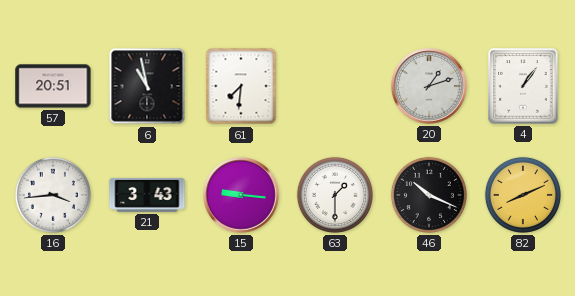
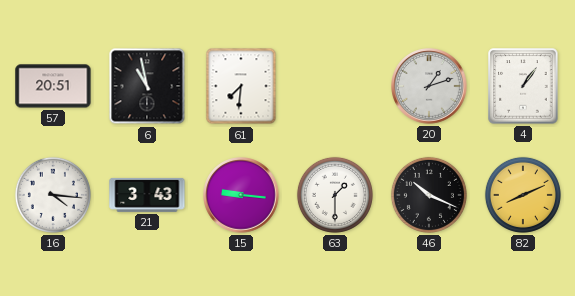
16: 3:44 -> 4:16
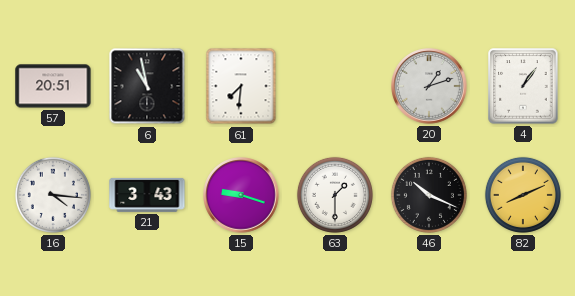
15: 9:16 -> 9:18
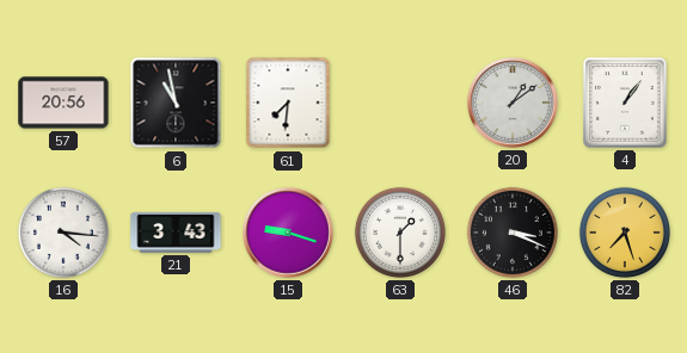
57: 20:51 -> 20:56
20: 1:12 -> 1:09
46: 10:19 -> 3:19
82: 8:11 -> 7:27
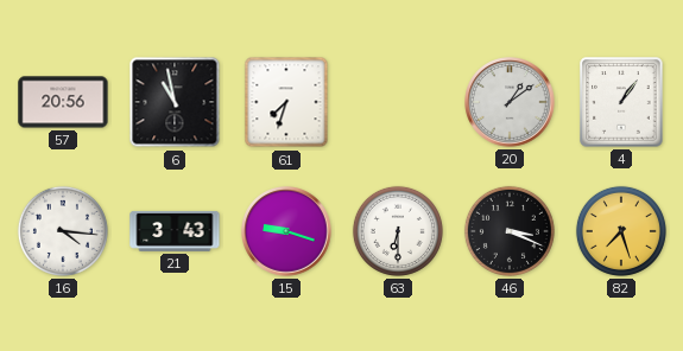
61: 7:31 -> 7:33
63: 1:30 -> 6:30
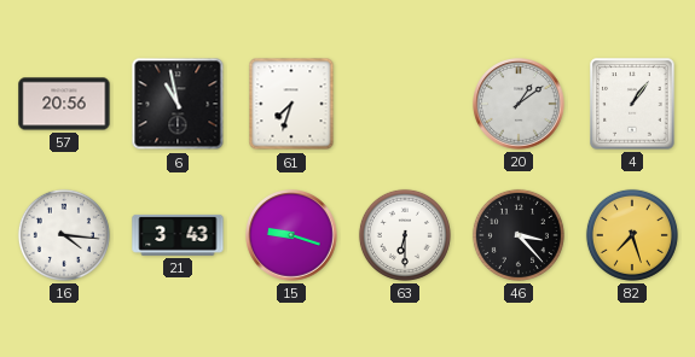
46: 3:19 -> 3:23
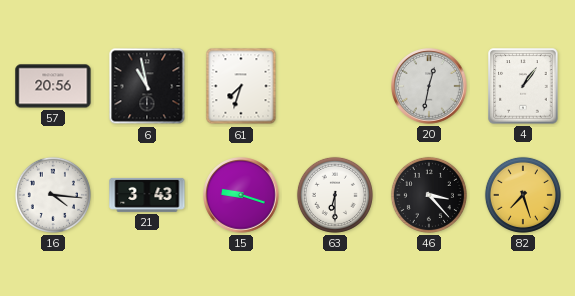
20: 1:09 -> 12:32
